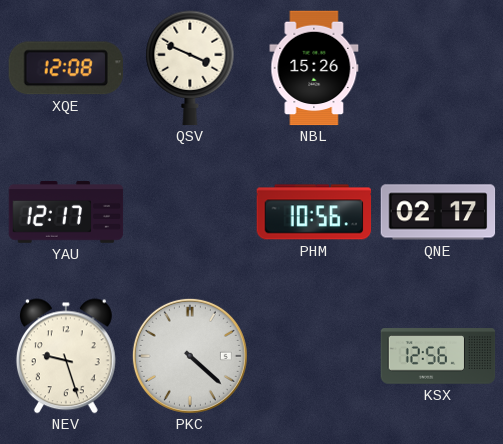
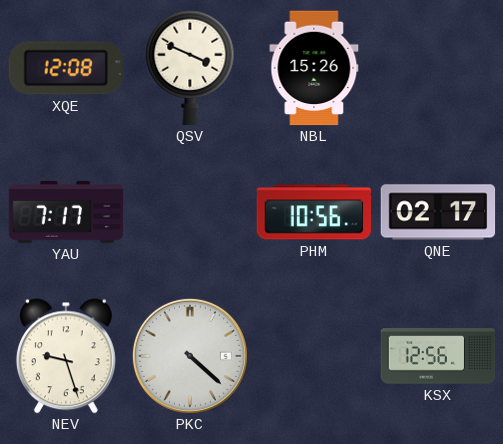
YAU: 12:17 -> 7:17
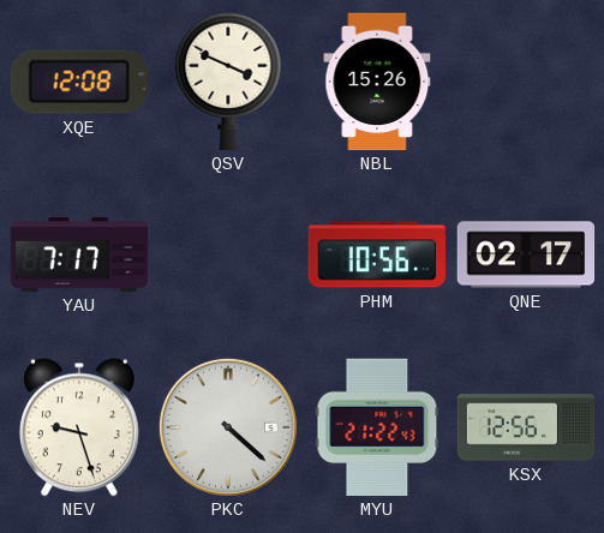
MYU: none -> 21:22
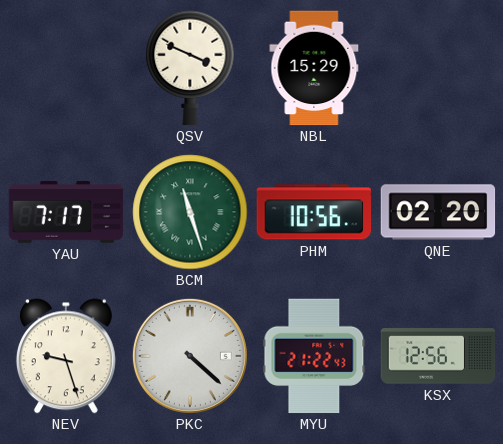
XQE: 12:08 -> none
NBL: 15:26 -> 15:29
BCM: none -> 11:27
QNE: 02:17 -> 02:20
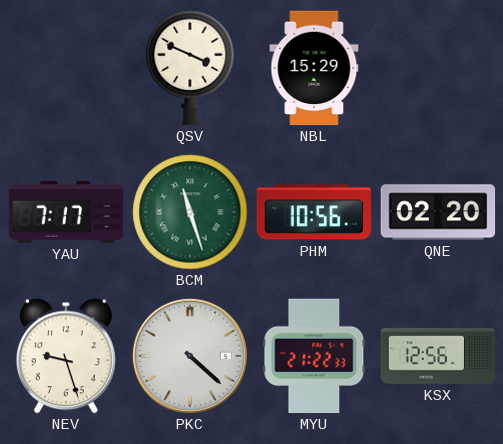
MYU: 21:22:43 -> 21:22:33
